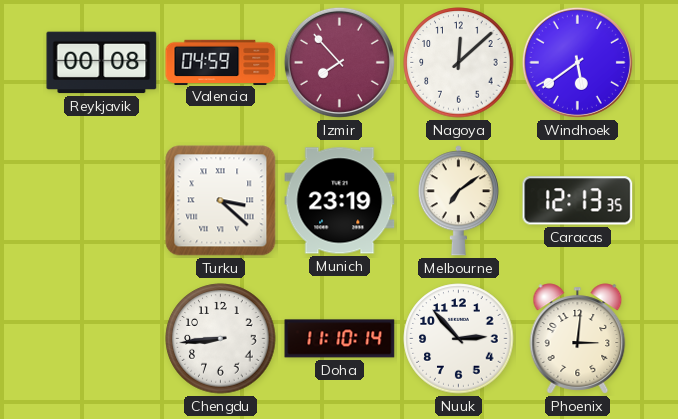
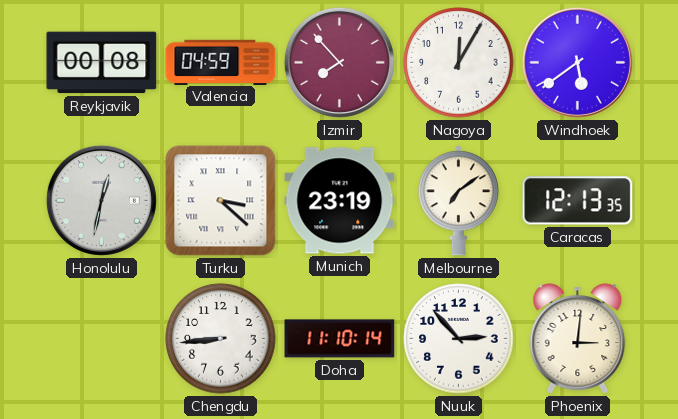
Nagoya: 12:08 -> 12:05
Honolulu: none -> 12:32
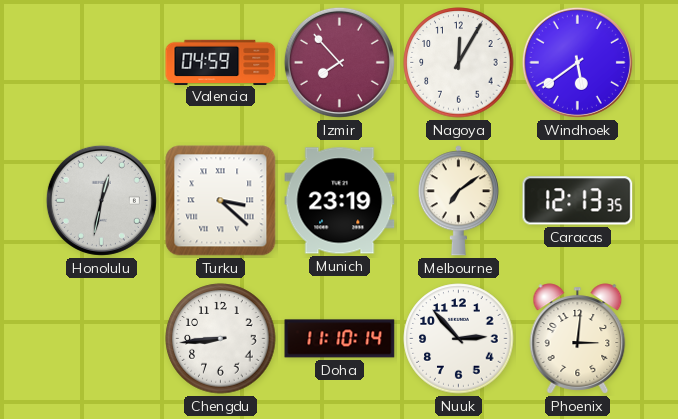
Reykjavik: 00:08 -> none
